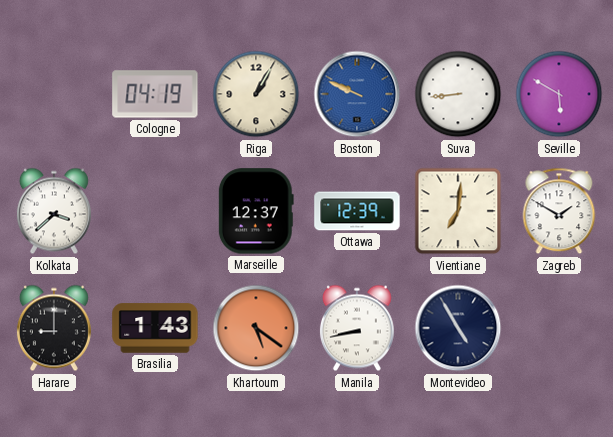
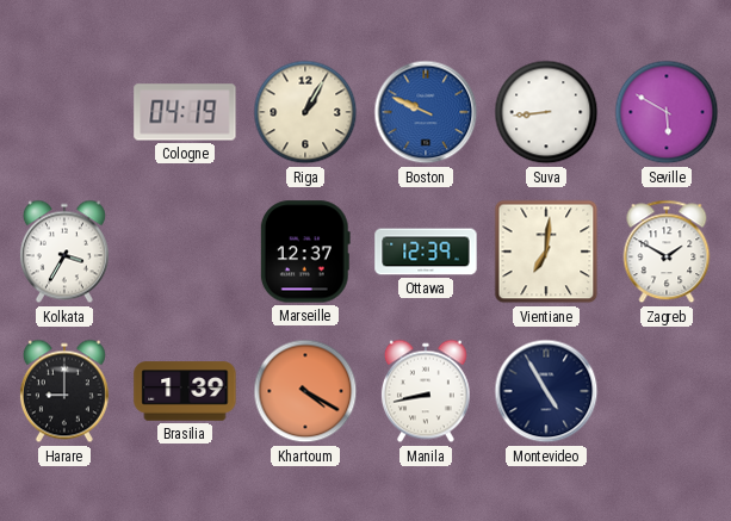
Kolkata: 3:38 -> 3:35
Brasilia: 1:43 -> 1:39
Khartoum: 5:21 -> 4:20
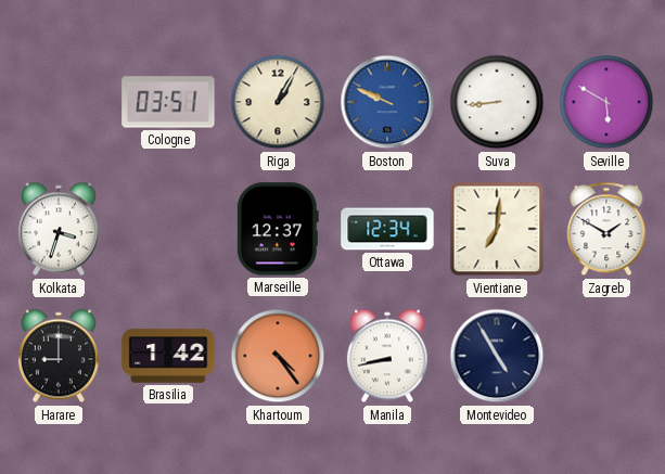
Cologne: 04:19 -> 03:51
Kolkata: 3:35 -> 3:33
Ottawa: 12:39 -> 12:34
Brasilia: 1:39 -> 1:42
Khartoum: 4:20 -> 4:24
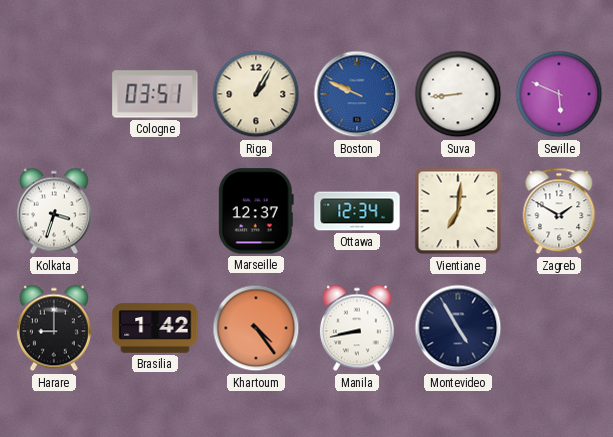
Seville: 5:50 -> 5:49
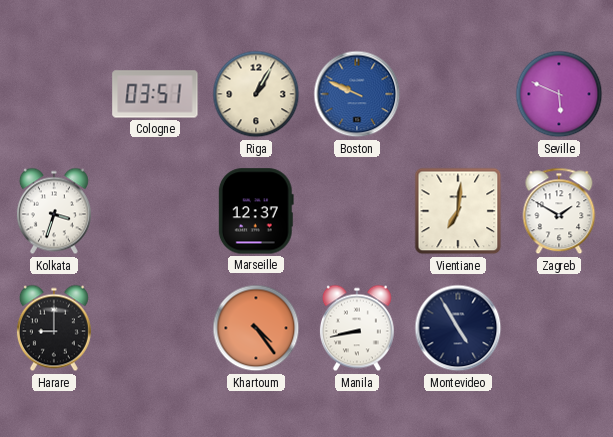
Suva: 8:44 -> none
Ottawa: 12:34 -> none
Brasilia: 1:42 -> none
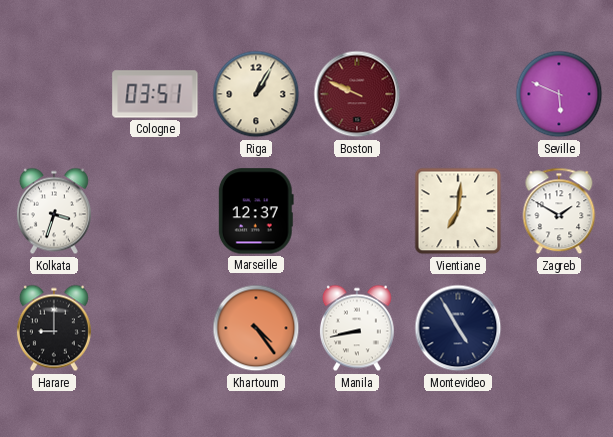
Boston dial: blue -> burgundy
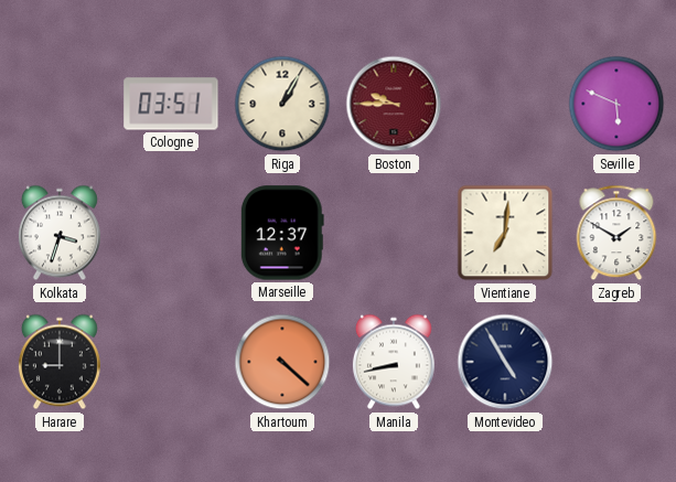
Boston: 9:49 -> 9:45
Khartoum: 4:24 -> 4:22
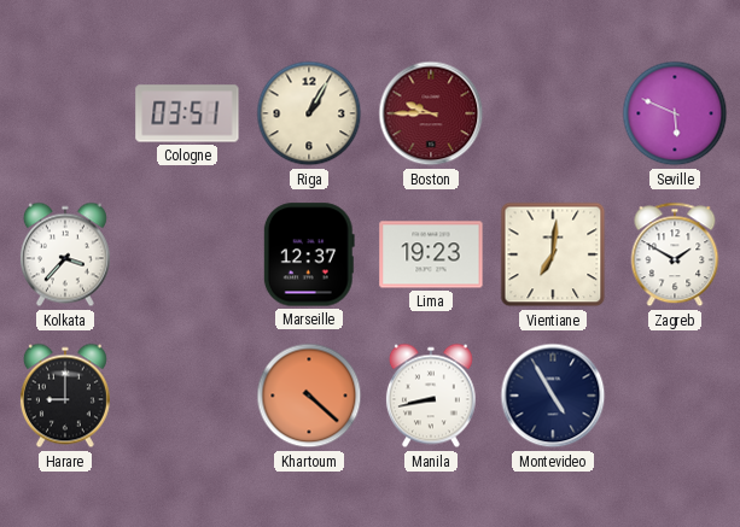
Kolkata: 3:33 -> 3:37
Lima: none -> 19:23
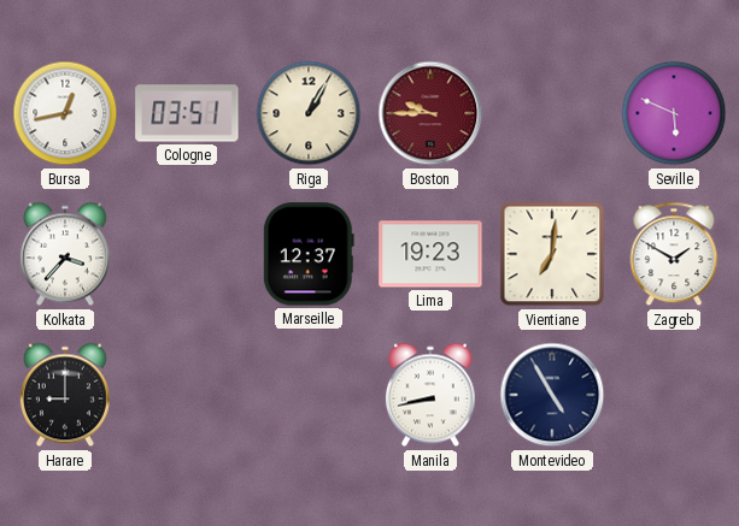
Bursa: none -> 12:43
Khartoum: 4:22 -> none
